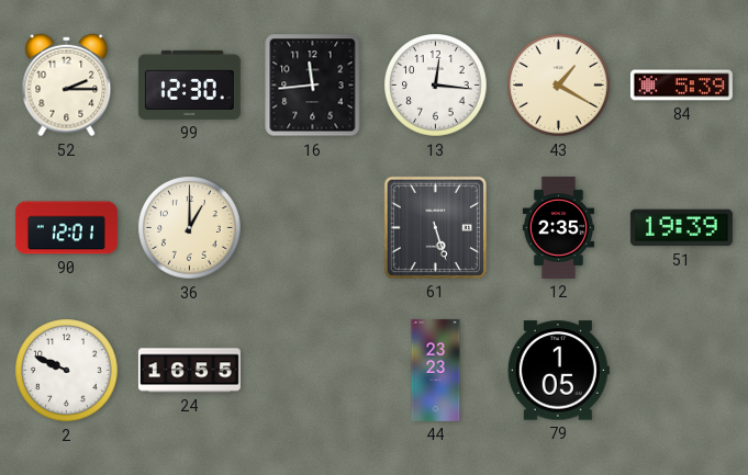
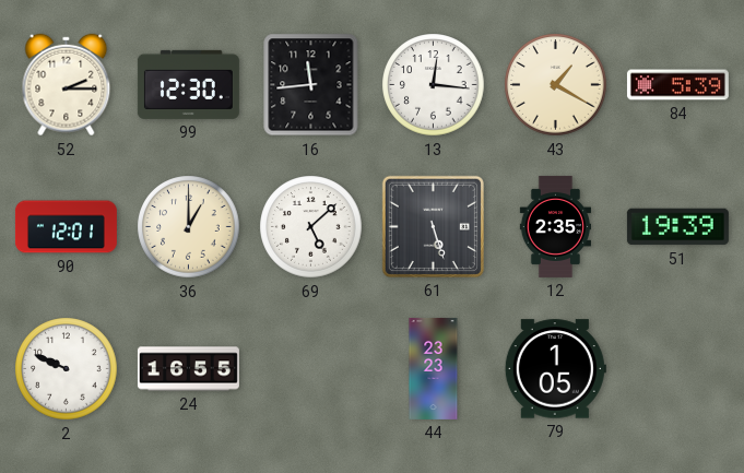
69: none -> 5:08
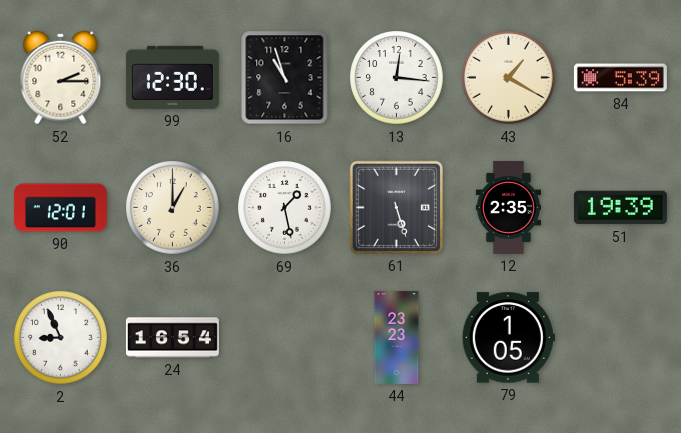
16: 11:44 -> 10:57
69: 5:08 -> 1:28
2: 9:49 -> 8:56
24: 16:55 -> 16:54
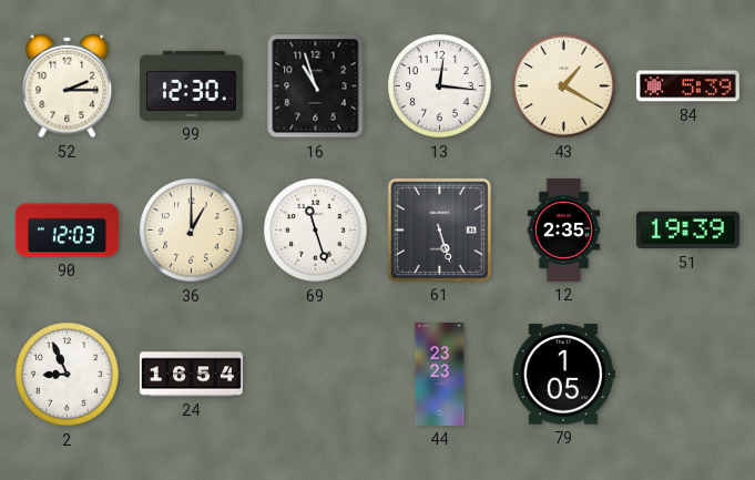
90: 12:01 -> 12:03
69: 1:28 -> 11:27
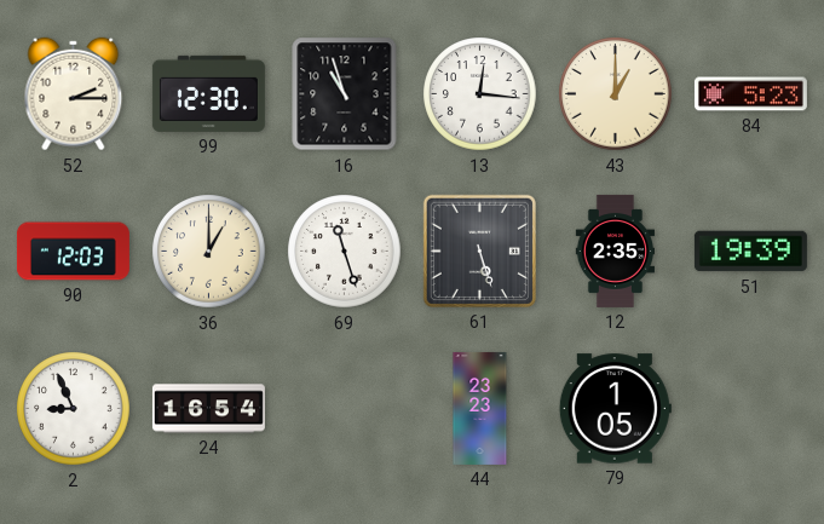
43: 1:20 -> 1:00
84: 5:39 -> 5:23
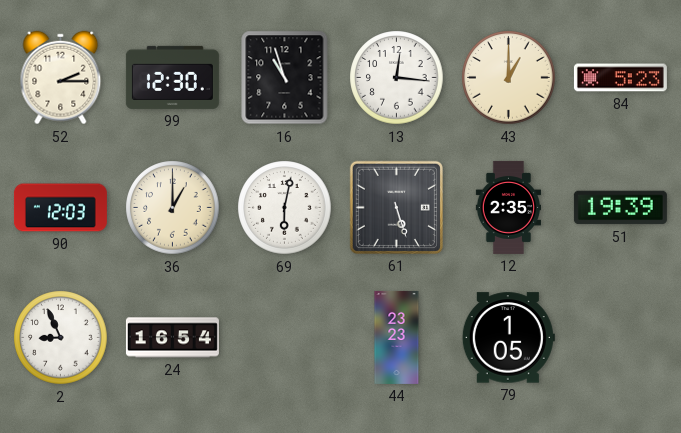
69: 11:27 -> 6:02
